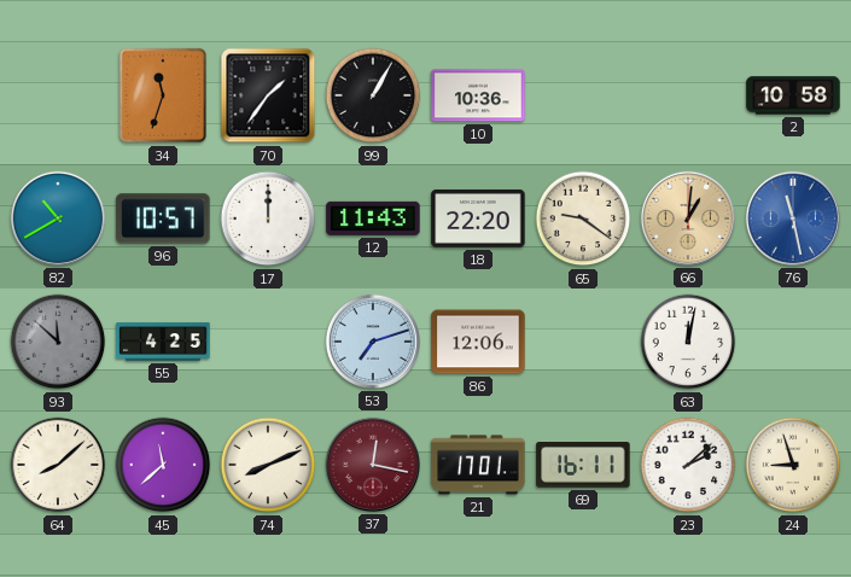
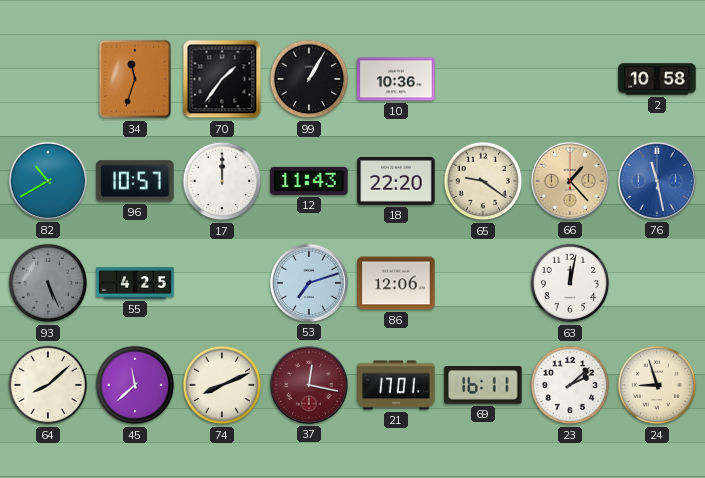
66: 1:01 -> 1:23
93: 11:52 -> 5:26
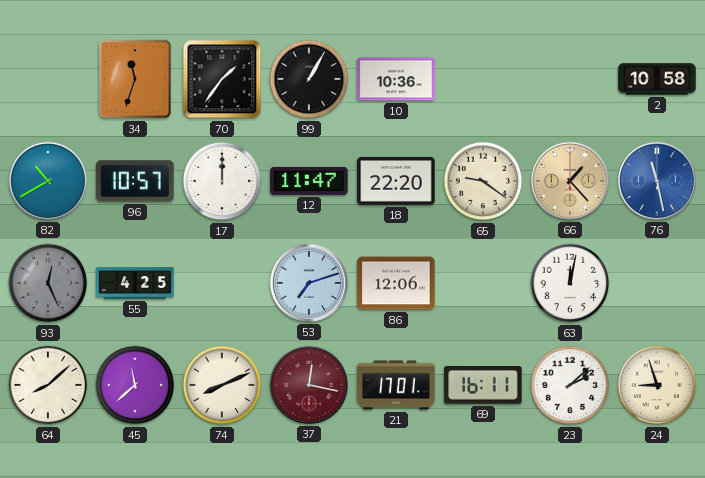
12: 11:43 -> 11:47
93: 5:26 -> 12:26
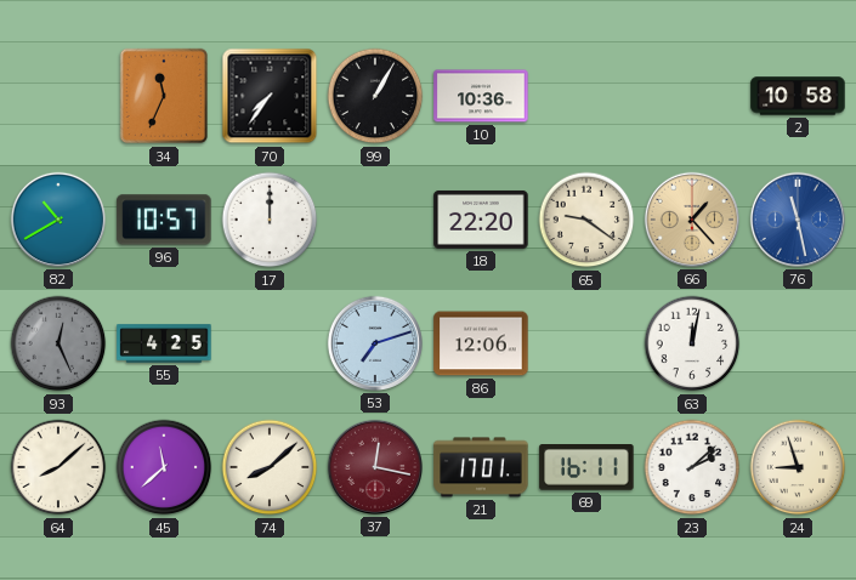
34: 11:33 -> 11:34
70: 1:36 -> 7:36
12: 11:47 -> none
74: 8:11 -> 8:08
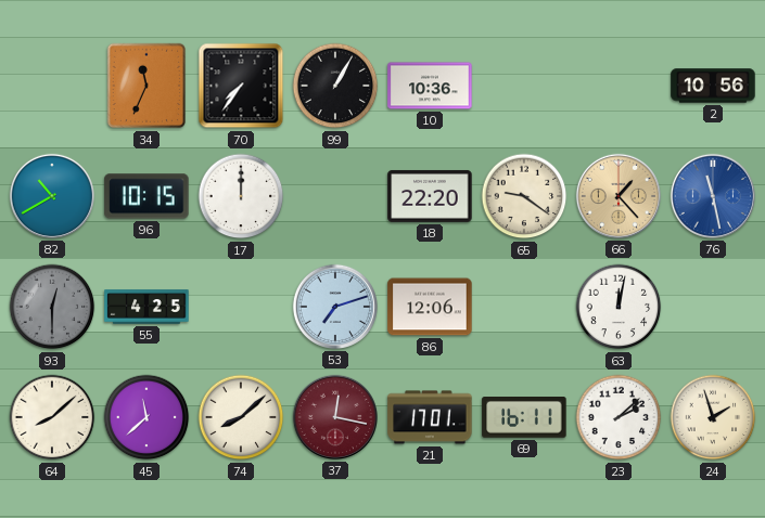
2: 10:58 -> 10:56
96: 10:57 -> 10:15
93: 12:26 -> 12:30
24: 8:57 -> 1:57
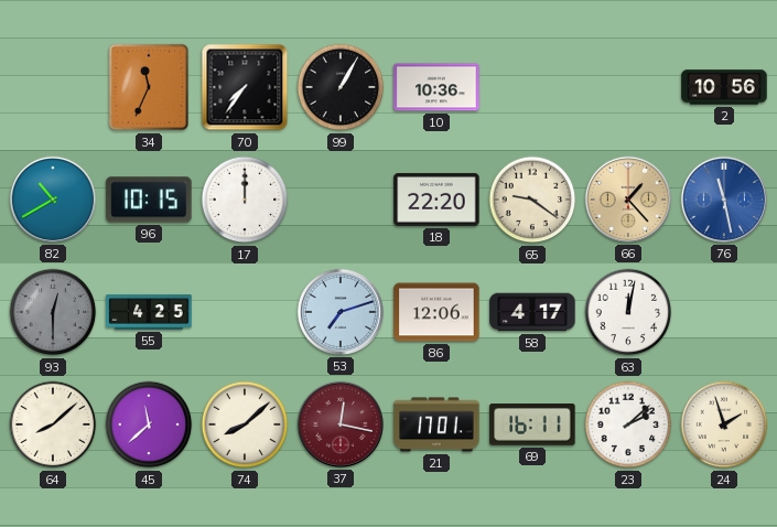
58: none -> 4:17
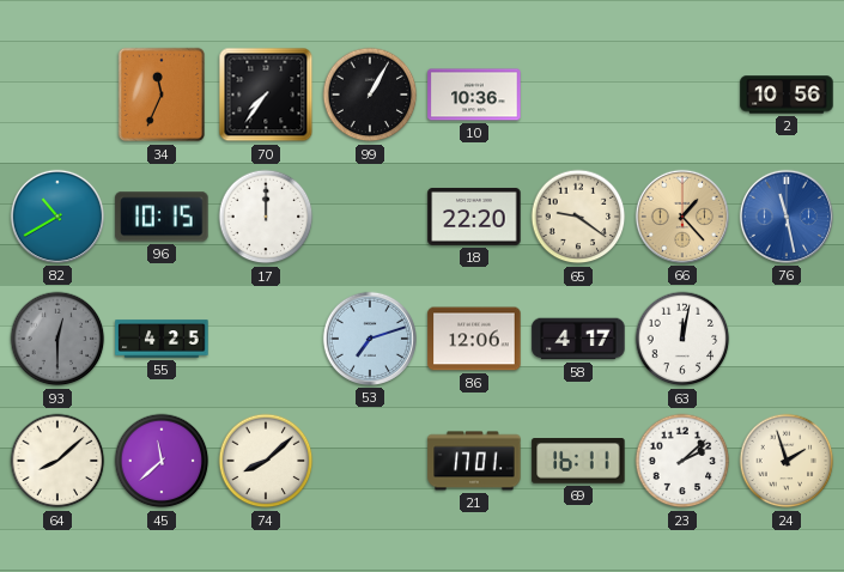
37: 12:17 -> none
